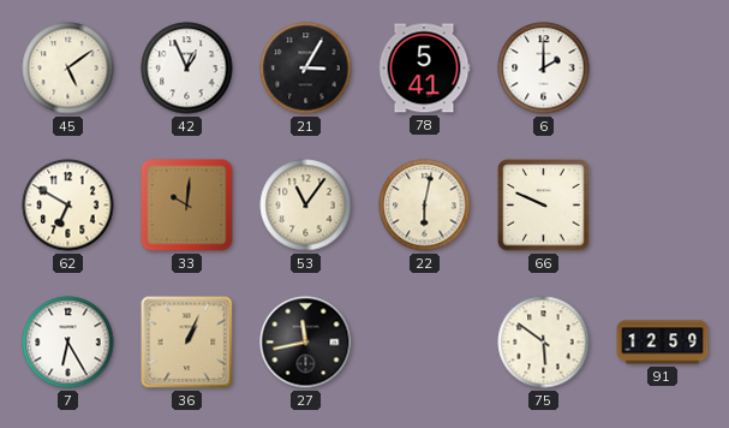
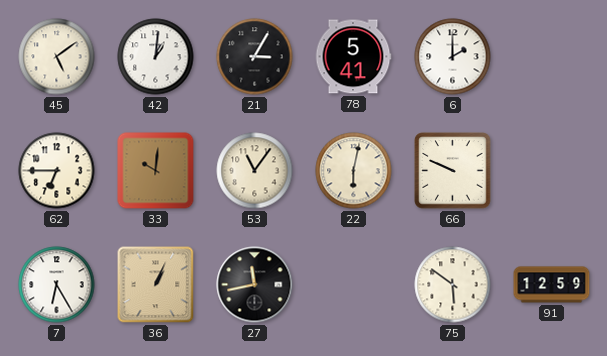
42: 12:56 -> 1:01
62: 6:50 -> 6:45
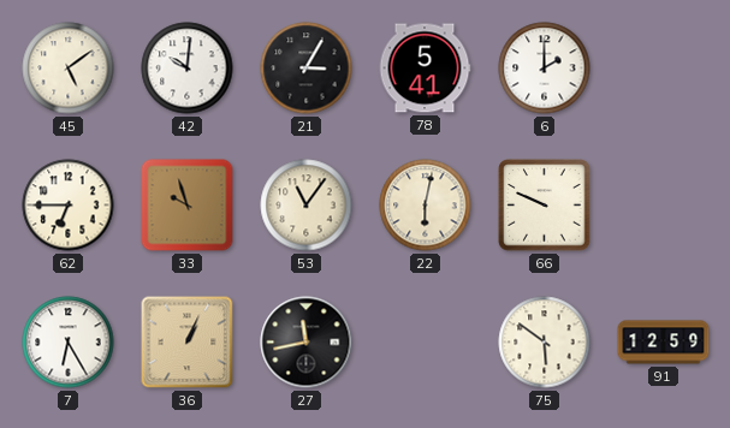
42: 1:01 -> 10:01
33: 10:01 -> 9:57
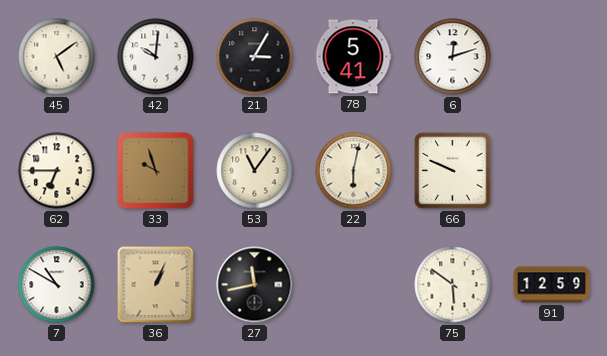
6: 2:00 -> 12:12
7: 6:25 -> 10:50
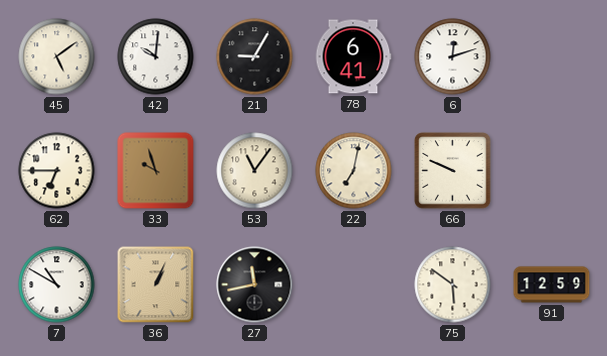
21: 3:05 -> 9:05
78: 5:41 -> 6:41
22: 6:02 -> 7:02
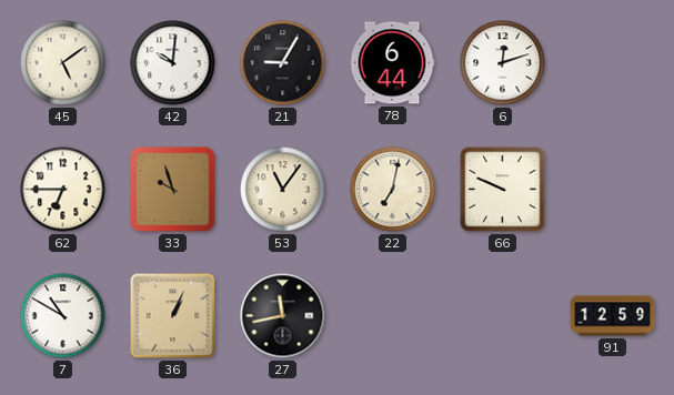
78: 6:41 -> 6:44
75: 5:51 -> none
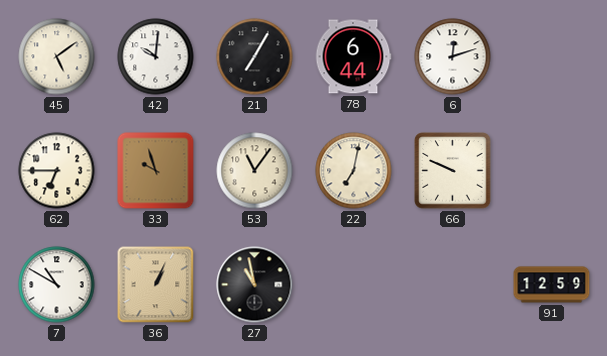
21: 9:05 -> 7:05
27: 11:43 -> 10:58
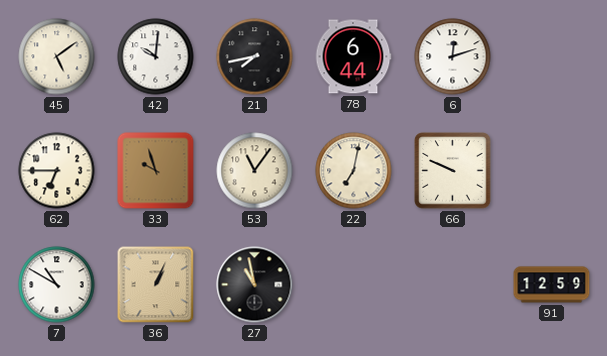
21: 7:05 -> 7:43
